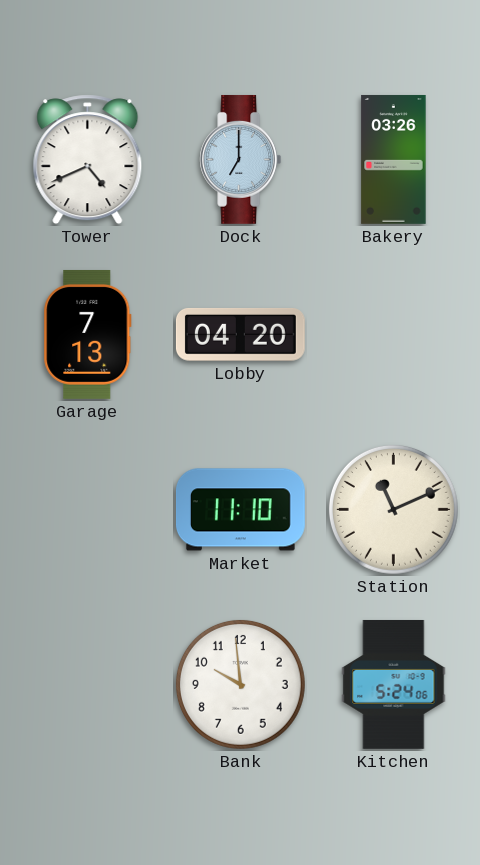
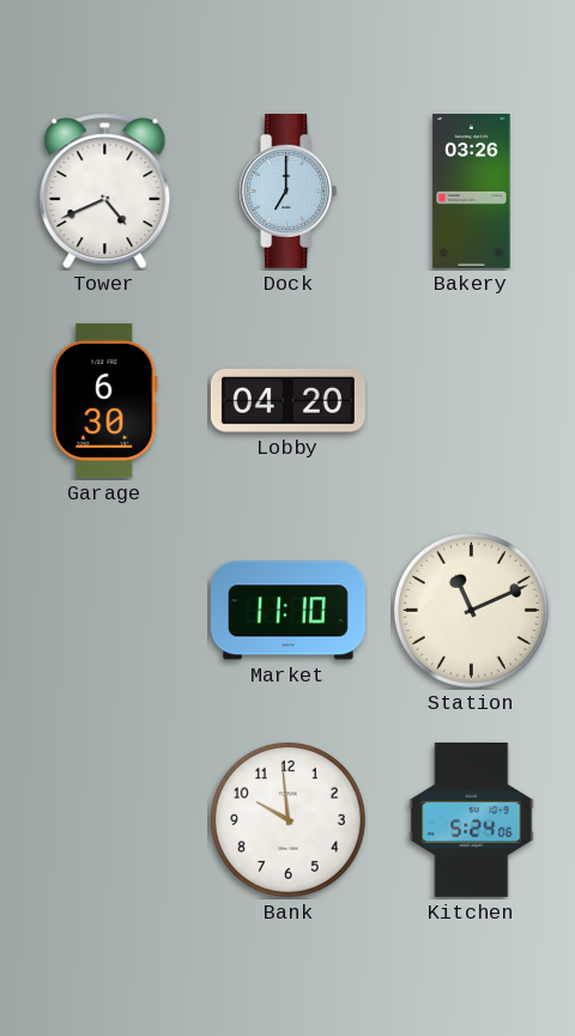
Garage: 7:13 -> 6:30
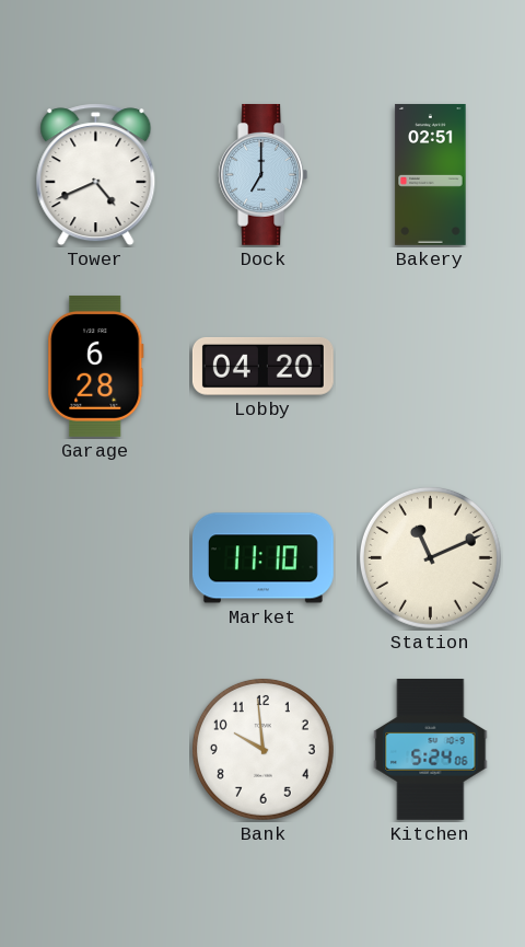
Bakery: 03:26 -> 02:51
Garage: 6:30 -> 6:28
